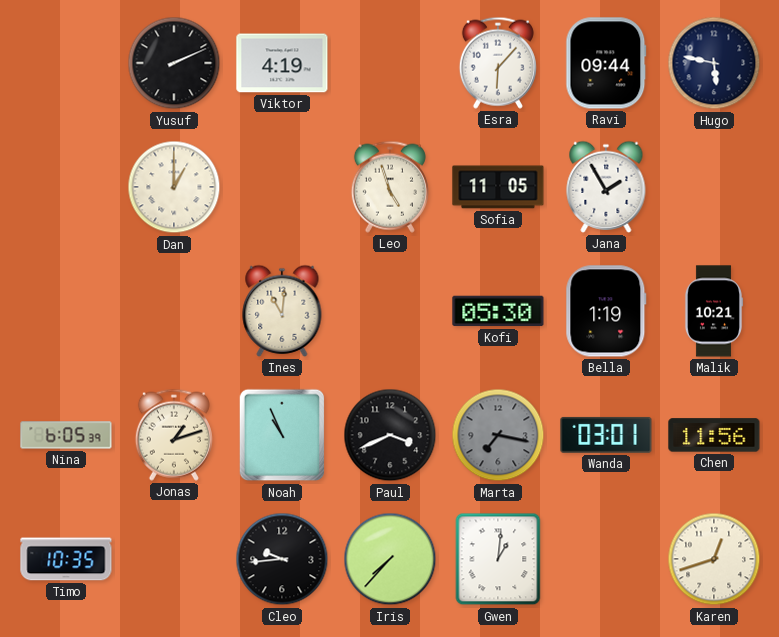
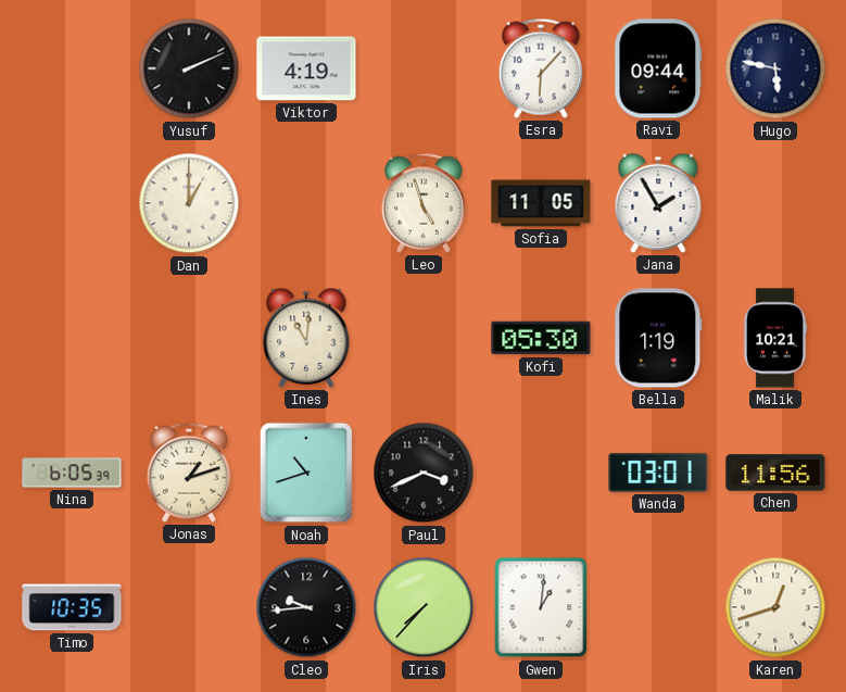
Noah: 10:56 -> 10:42
Marta: 7:17 -> none
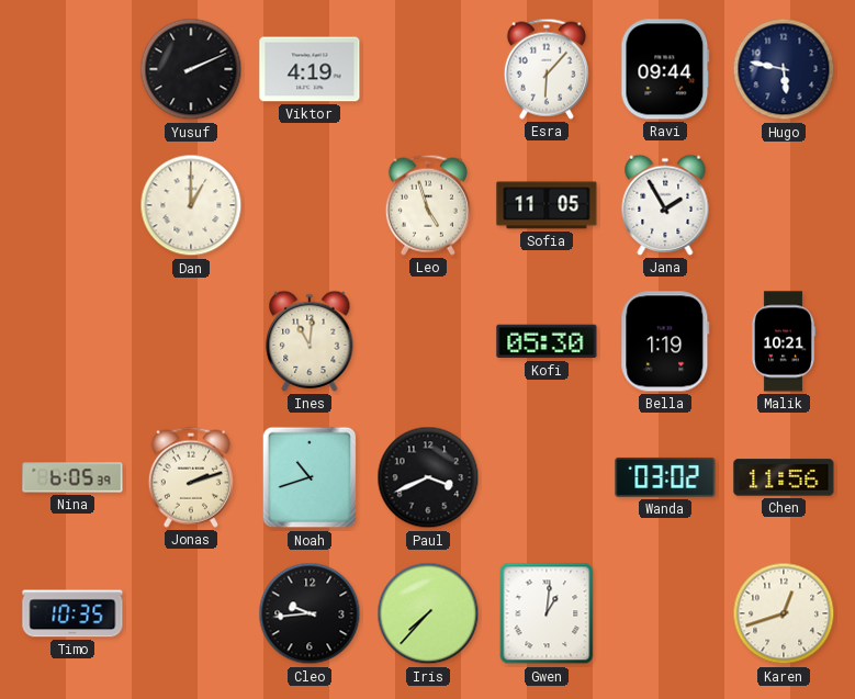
Jonas: 1:12 -> 2:12
Wanda: 03:01 -> 03:02
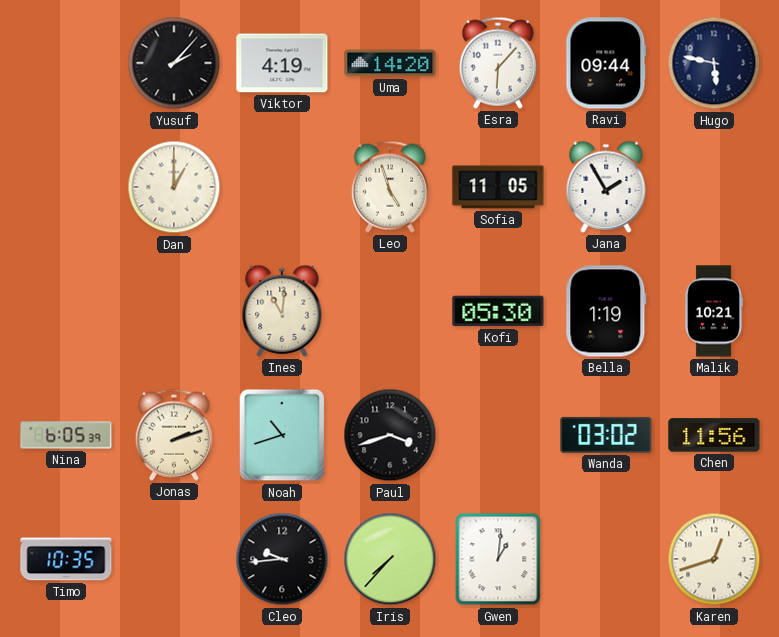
Yusuf: 2:11 -> 2:07
Uma: none -> 14:20
Paul: 3:41 -> 3:42
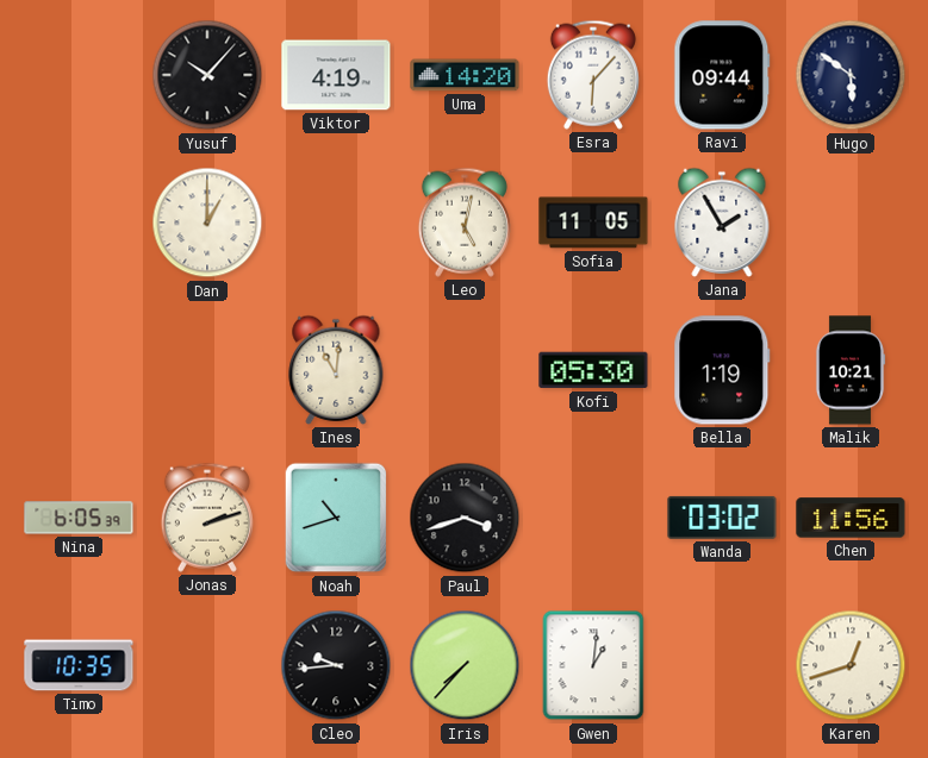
Yusuf: 2:07 -> 10:07
Hugo: 5:47 -> 5:51
Leo: 4:57 -> 5:02
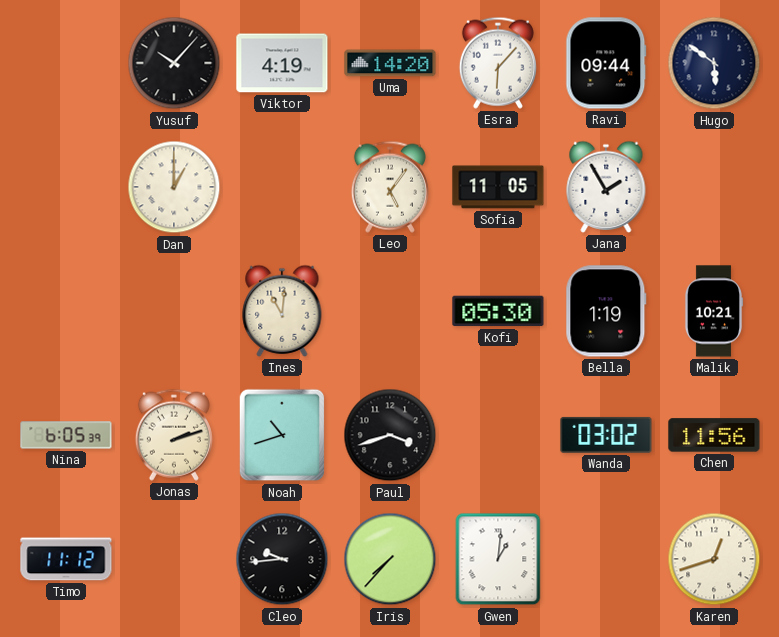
Leo: 5:02 -> 5:06
Timo: 10:35 -> 11:12
